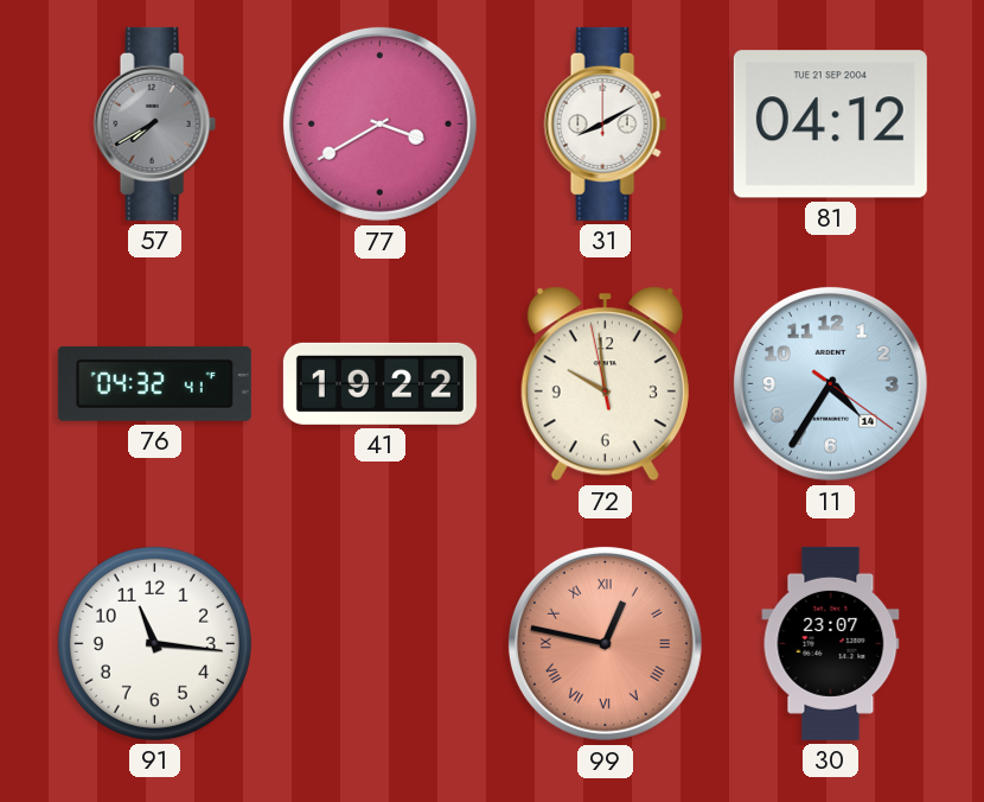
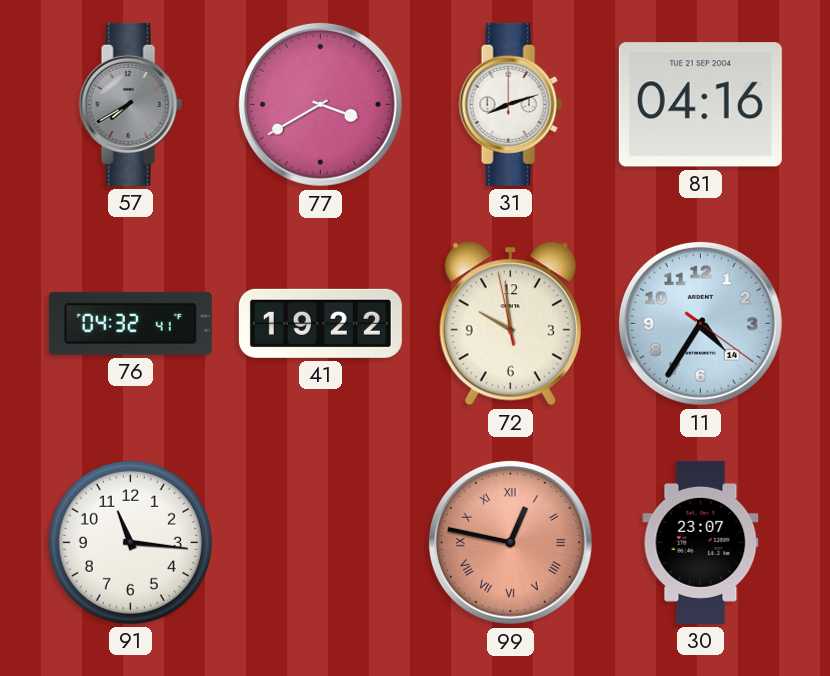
31: 8:10 -> 8:12
81: 04:12 -> 04:16
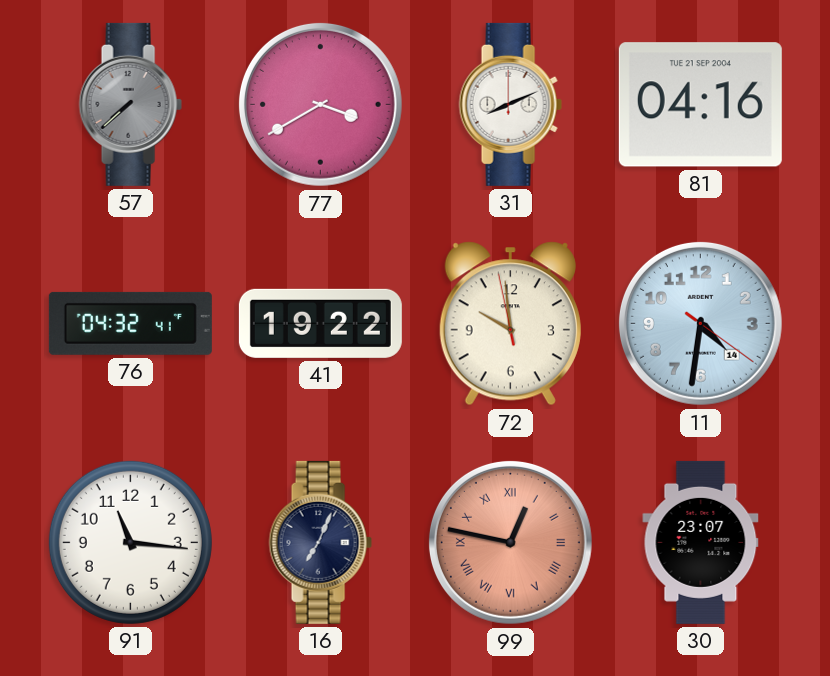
57: 7:40 -> 7:38
31: 8:12 -> 8:11
11: 4:35 -> 4:31
16: none -> 7:04
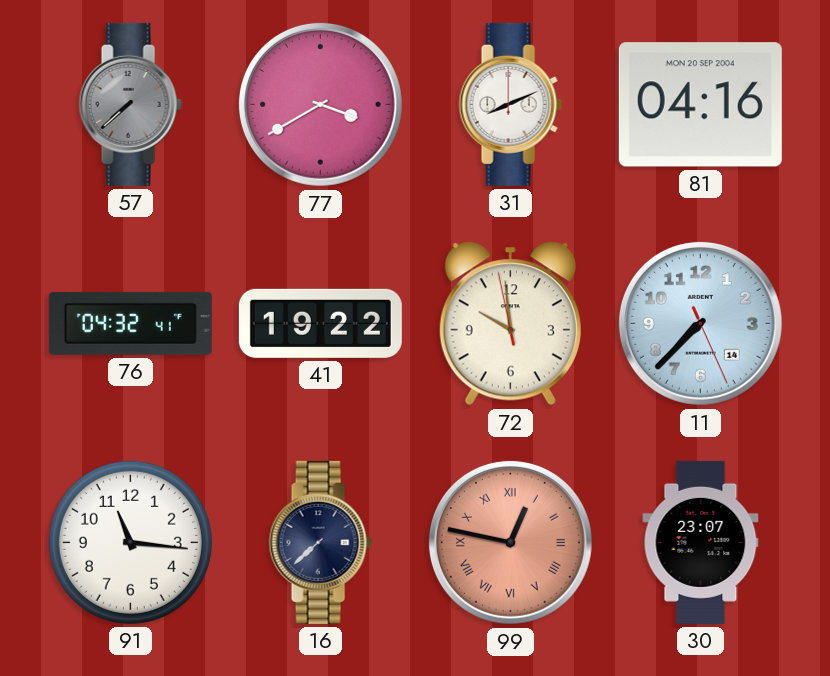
81 date: TUE 21 SEP 2004 -> MON 20 SEP 2004
11: 4:31 -> 7:37
16: 7:04 -> 7:38
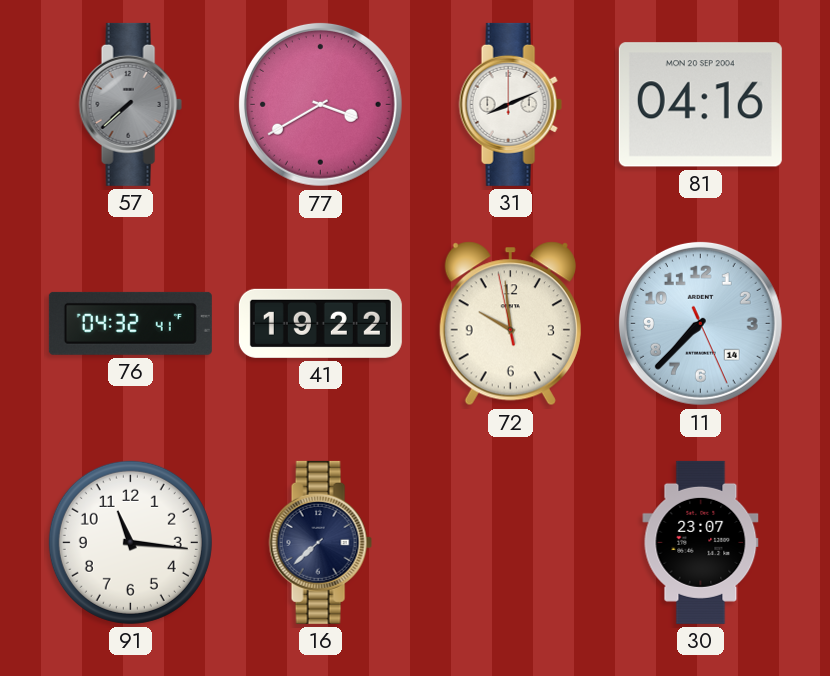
99: 12:47 -> none
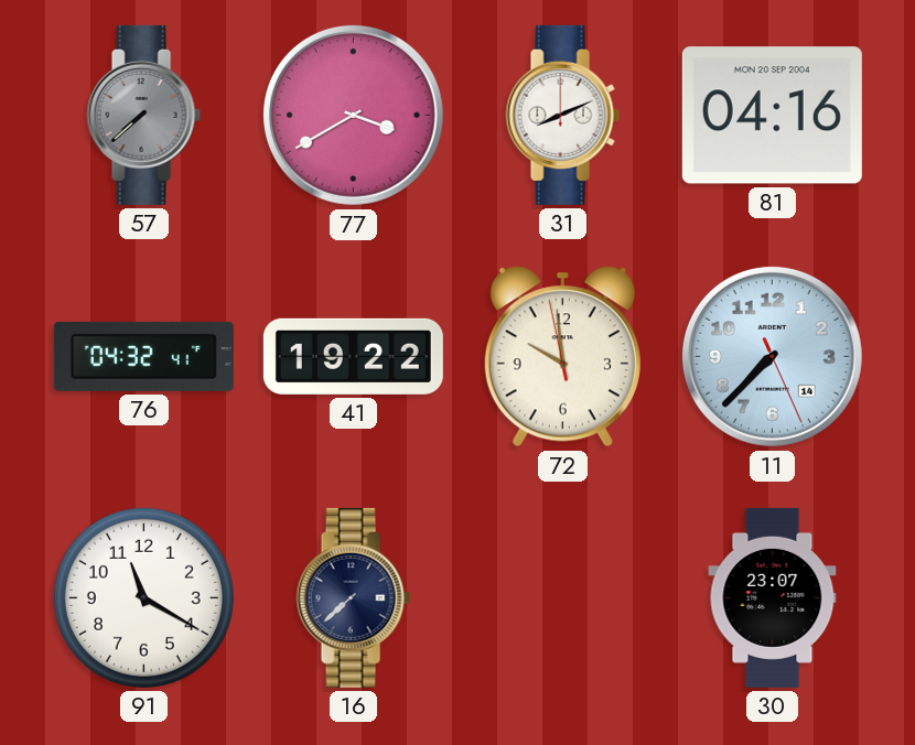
91: 11:16 -> 11:20
